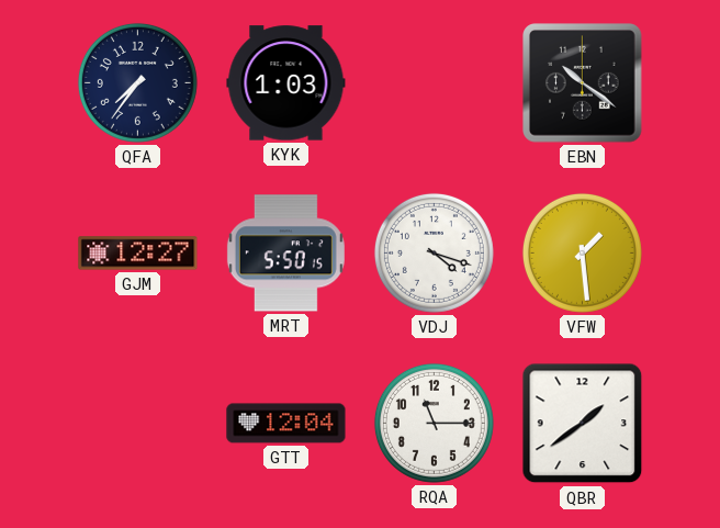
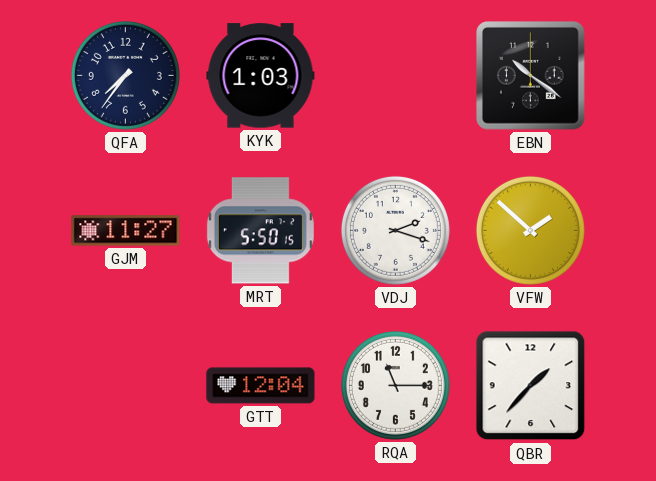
GJM: 12:27 -> 11:27
VDJ: 4:18 -> 2:18
VFW: 1:29 -> 1:52
QBR: 1:39 -> 1:37
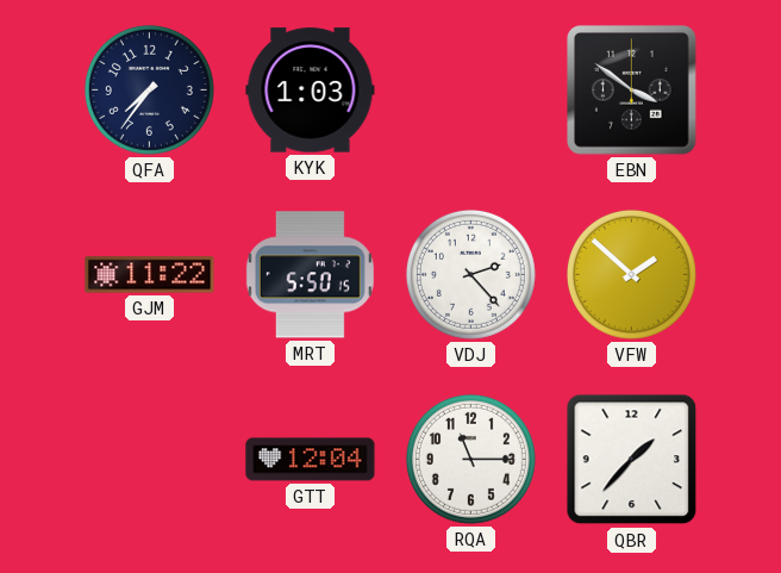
EBN: 10:21 -> 3:51
GJM: 11:27 -> 11:22
VDJ: 2:18 -> 2:23
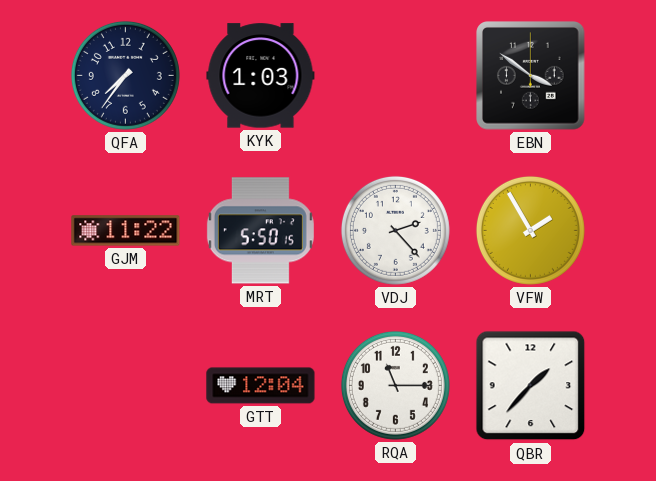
VFW: 1:52 -> 1:55
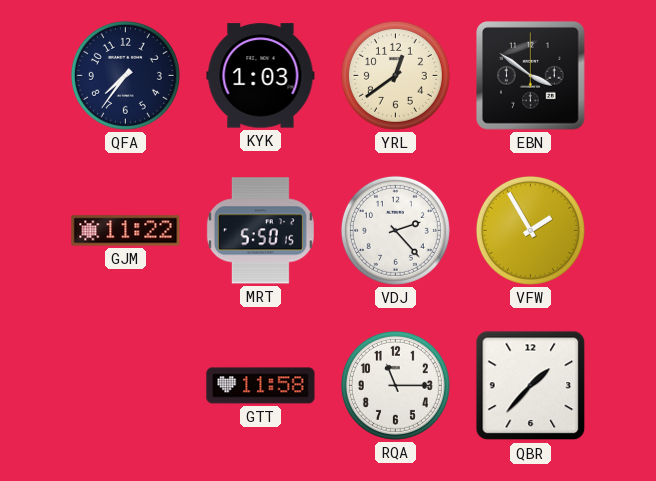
YRL: none -> 12:39
GTT: 12:04 -> 11:58
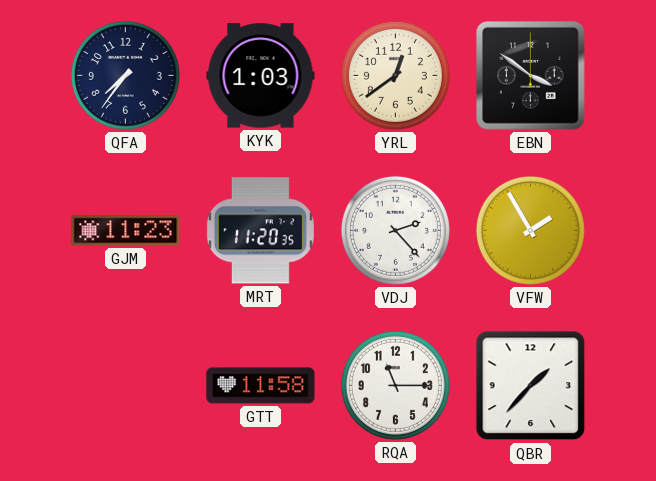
GJM: 11:22 -> 11:23
MRT: 5:50 -> 11:20
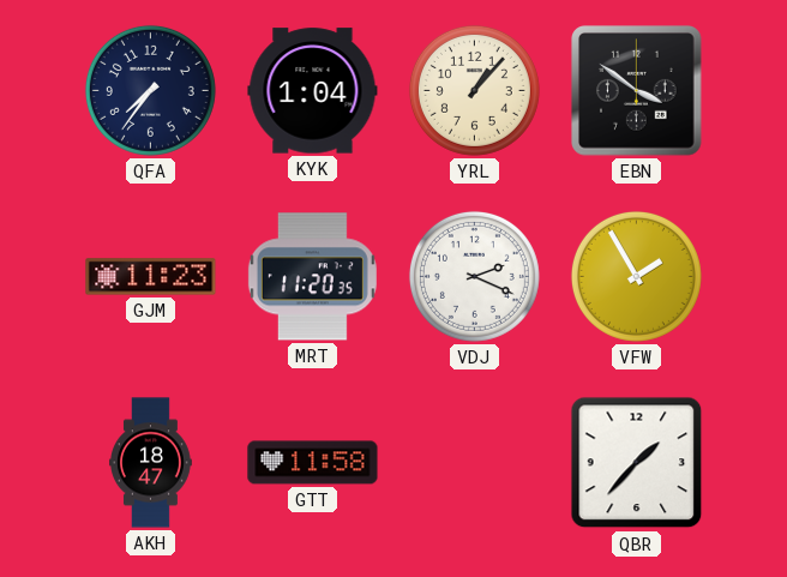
KYK: 1:03 -> 1:04
YRL: 12:39 -> 1:07
VDJ: 2:23 -> 2:19
AKH: none -> 18:47
RQA: 11:15 -> none
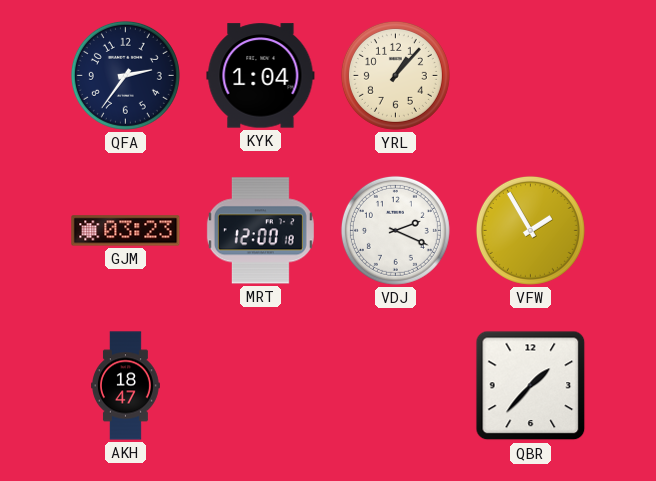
QFA: 7:36 -> 2:36
EBN: 3:51 -> none
GJM: 11:23 -> 03:23
MRT: 11:20 -> 12:00
GTT: 11:58 -> none
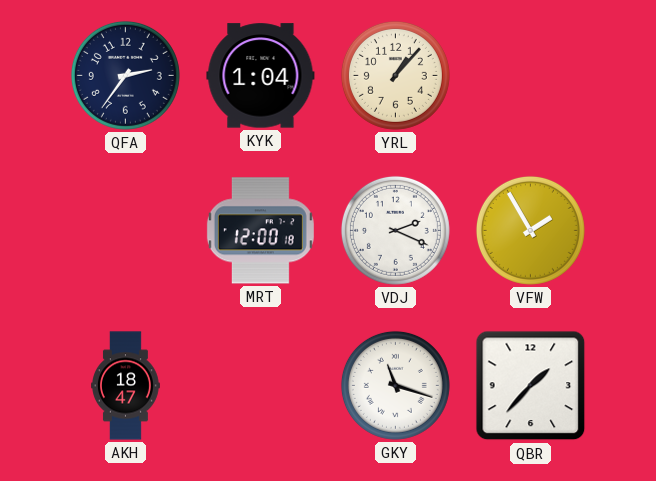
GJM: 03:23 -> none
GKY: none -> 11:18
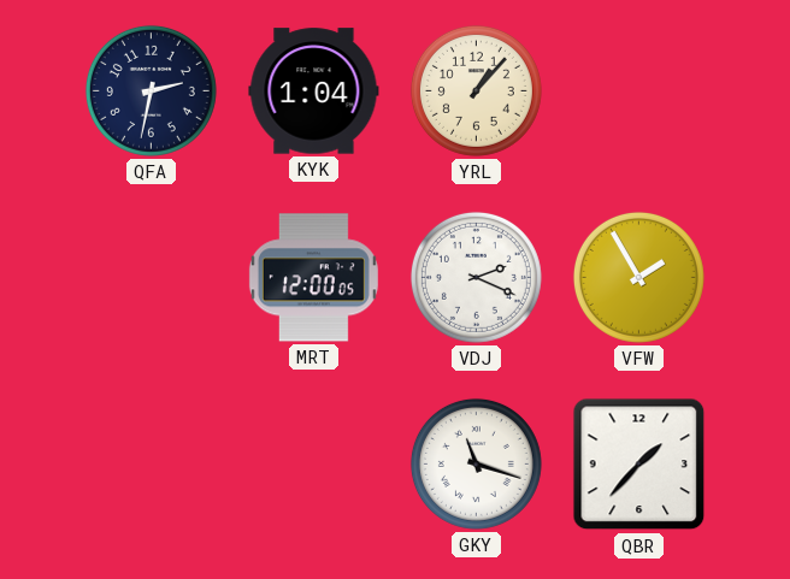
QFA: 2:36 -> 2:32
MRT: 12:00:18 -> 12:00:05
AKH: 18:47 -> none
